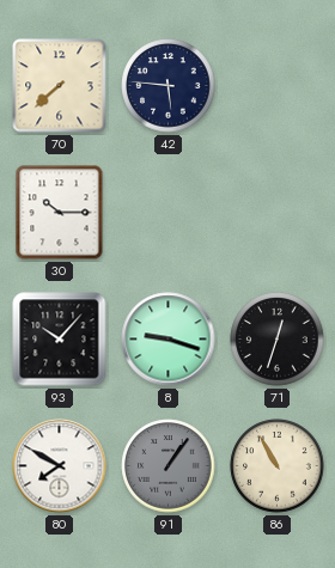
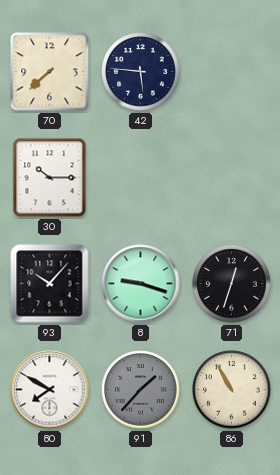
91: 1:06 -> 1:37
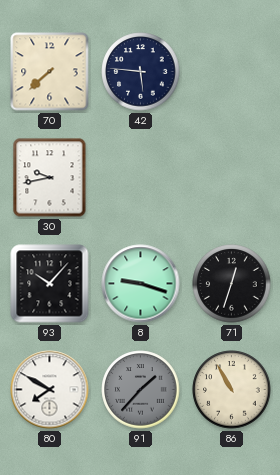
30: 10:15 -> 9:43
